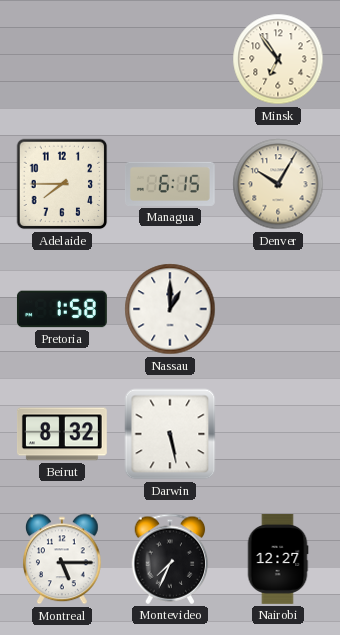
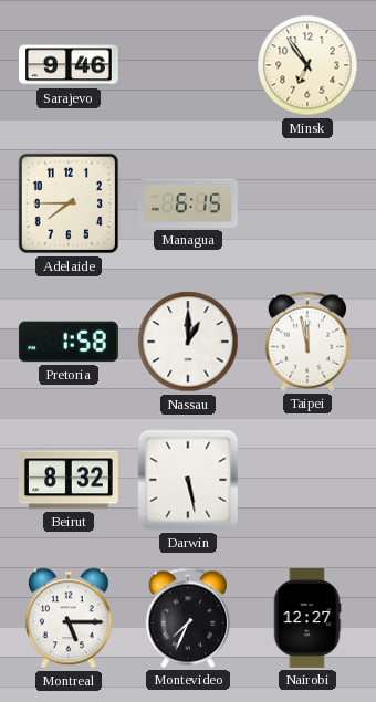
Sarajevo: none -> 9:46
Denver: 10:05 -> none
Taipei: none -> 11:58
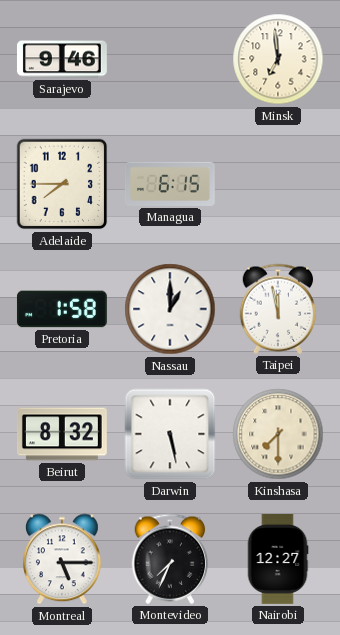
Minsk: 6:54 -> 6:59
Kinshasa: none -> 7:30
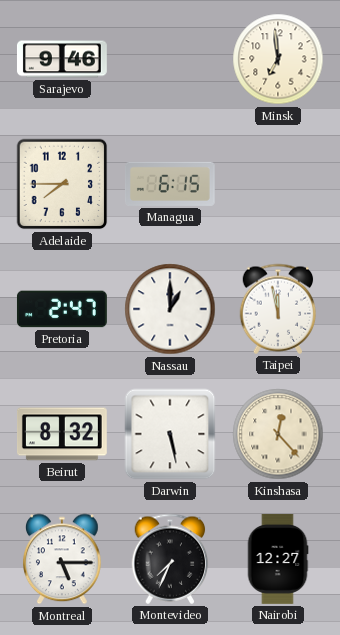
Pretoria: 1:58 -> 2:47
Kinshasa: 7:30 -> 12:23
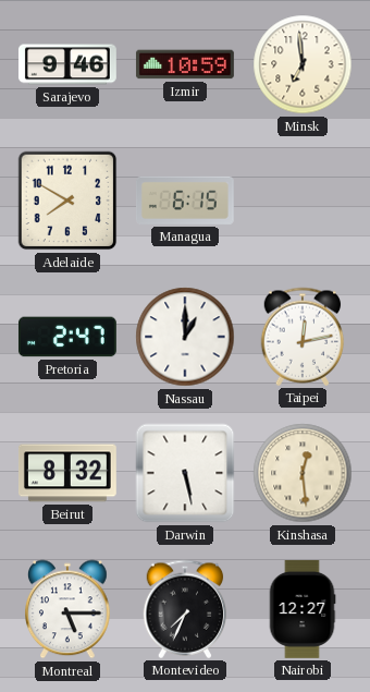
Izmir: none -> 10:59
Adelaide: 7:45 -> 7:50
Taipei: 11:58 -> 12:13
Kinshasa: 12:23 -> 12:29
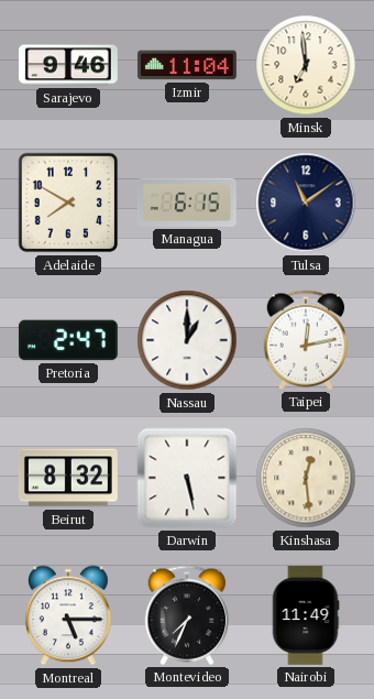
Izmir: 10:59 -> 11:04
Tulsa: none -> 11:09
Nairobi: 12:27 -> 11:49
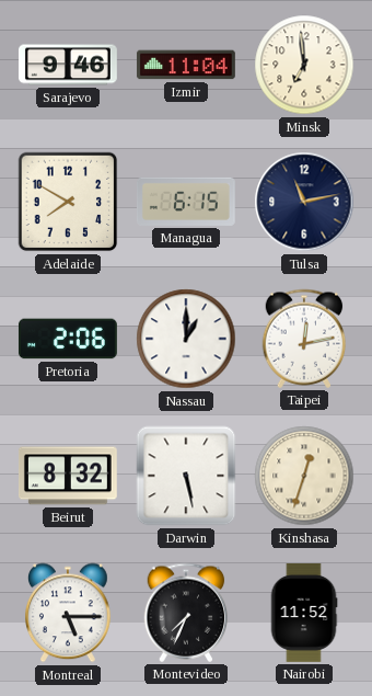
Tulsa: 11:09 -> 11:13
Pretoria: 2:47 -> 2:06
Kinshasa: 12:29 -> 12:33
Nairobi: 11:49 -> 11:52
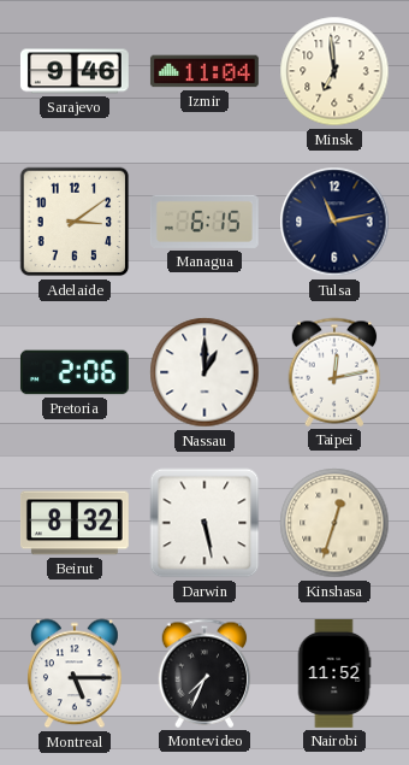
Adelaide: 7:50 -> 3:09
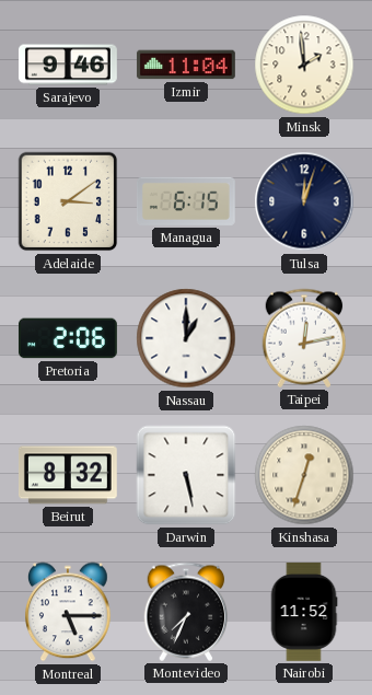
Minsk: 6:59 -> 1:59
Tulsa: 11:13 -> 12:03
